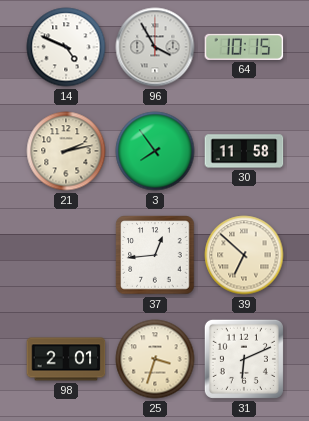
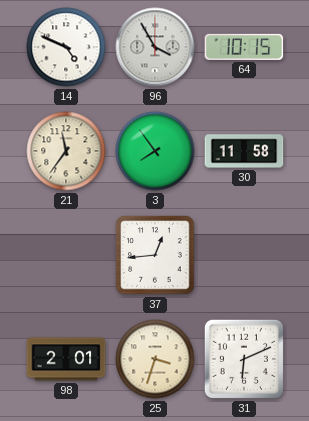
21: 2:13 -> 11:36
39: 6:52 -> none
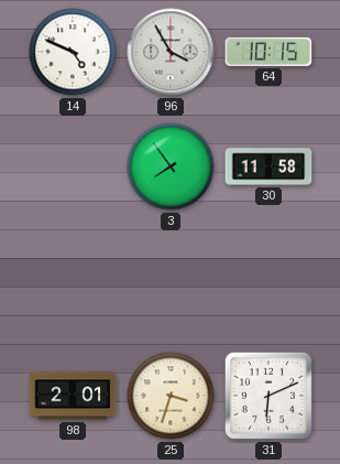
21: 11:36 -> none
37: 12:44 -> none
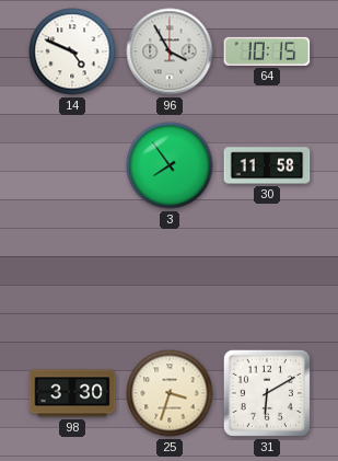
98: 2:01 -> 3:30
31: 6:11 -> 6:10
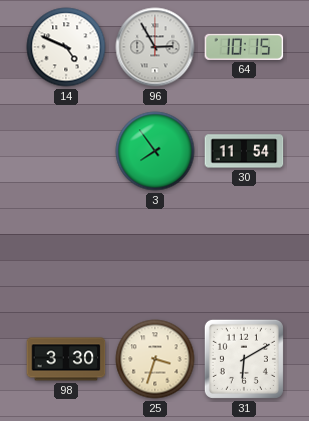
96: 3:55 -> 2:55
30: 11:58 -> 11:54
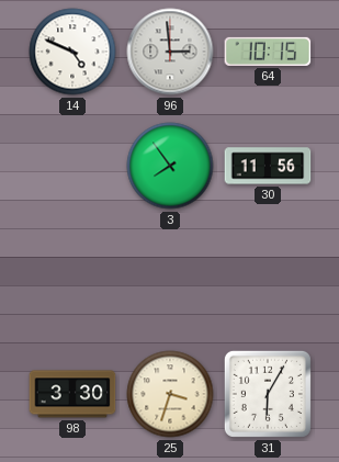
96: 2:55 -> 2:59
30: 11:54 -> 11:56
31: 6:10 -> 6:05
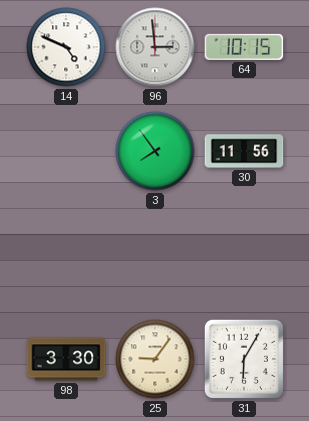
25: 3:33 -> 9:06
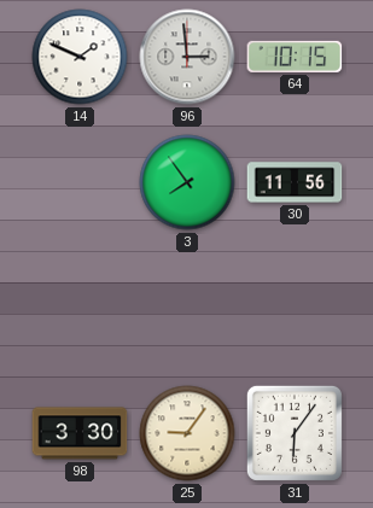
14: 4:49 -> 1:49
31: 6:05 -> 6:06
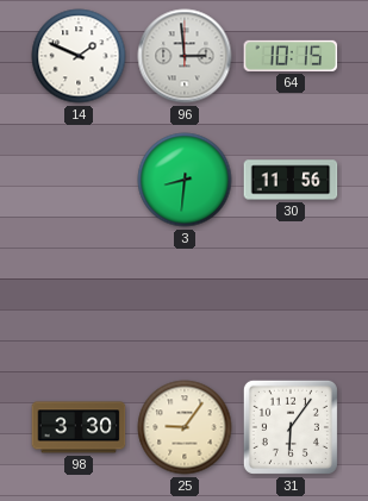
3: 7:54 -> 8:31
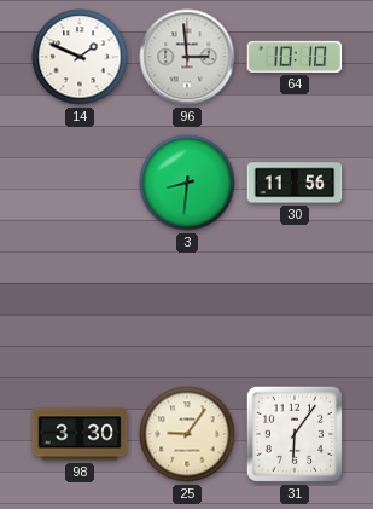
64: 10:15 -> 10:10
